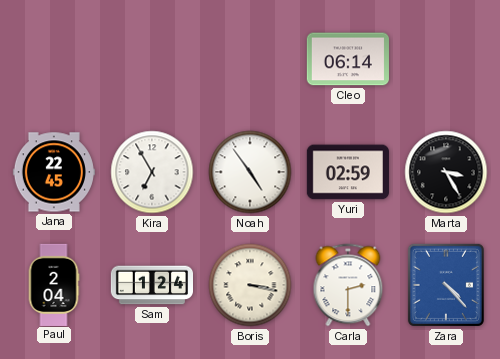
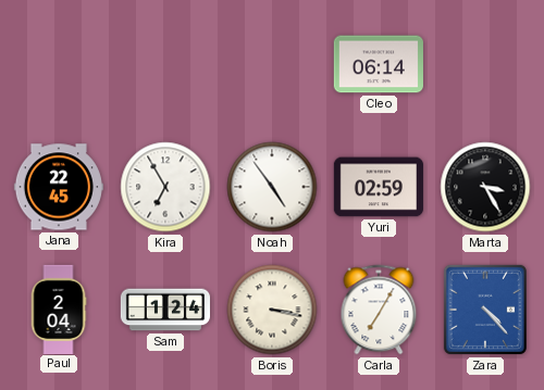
Carla: 2:30 -> 7:05
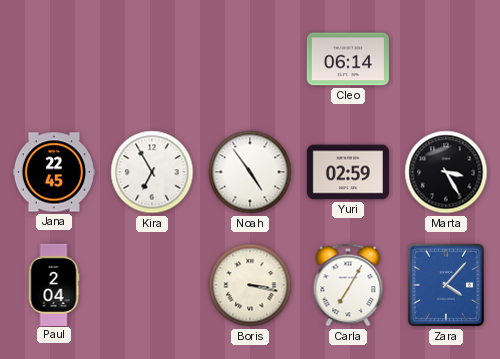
Sam: 1:24 -> none
Zara: 4:23 -> 4:07
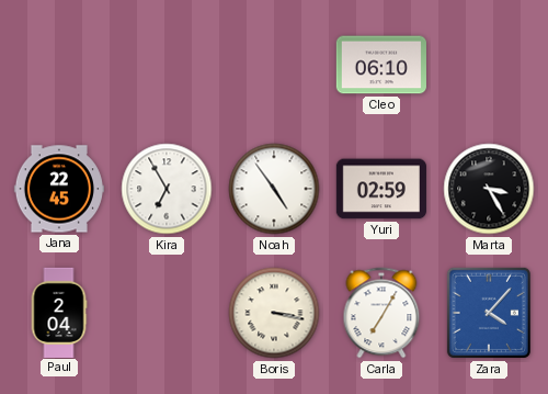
Cleo: 06:14 -> 06:10
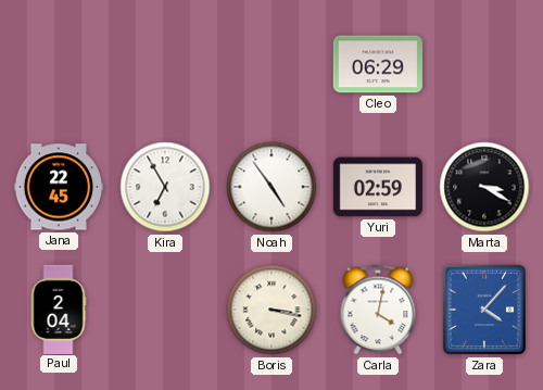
Cleo: 06:10 -> 06:29
Marta: 3:25 -> 3:20
Carla: 7:05 -> 4:02
